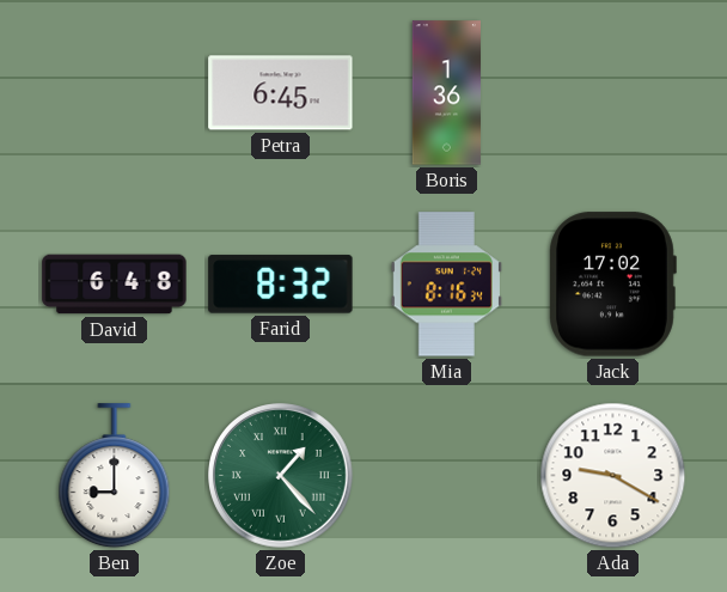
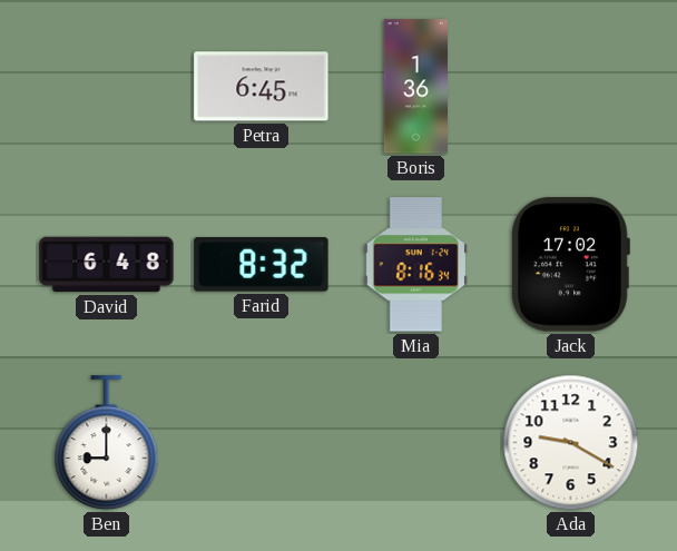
Zoe: 1:23 -> none
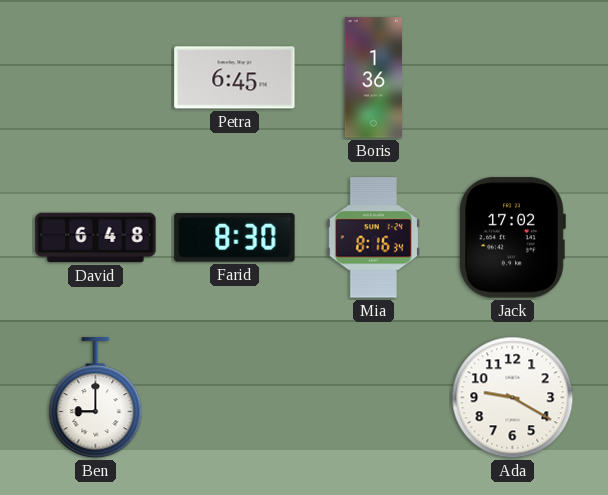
Farid: 8:32 -> 8:30
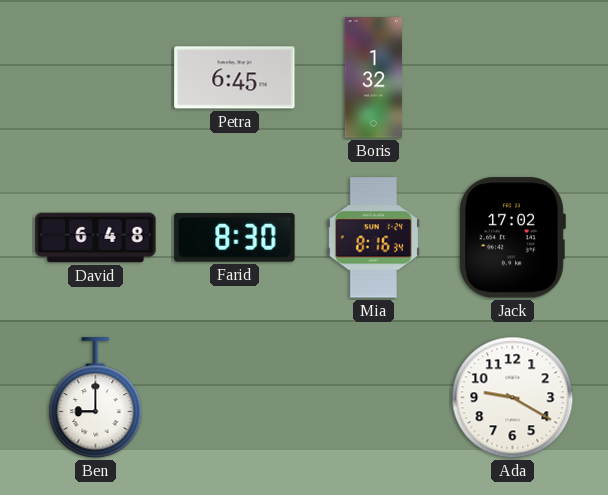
Boris: 1:36 -> 1:32
